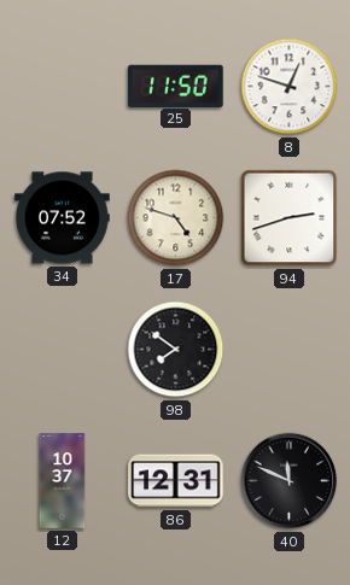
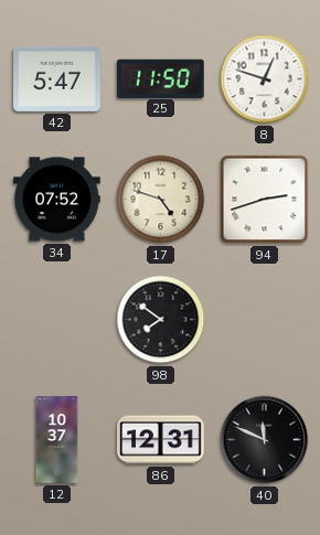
42: none -> 5:47
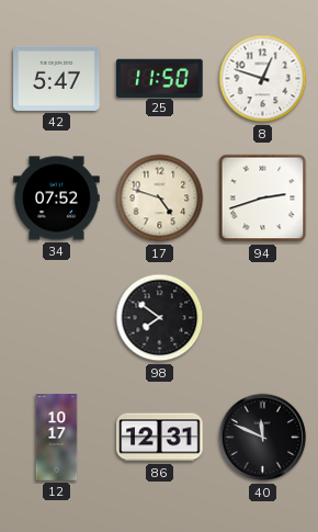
12: 10:37 -> 10:17
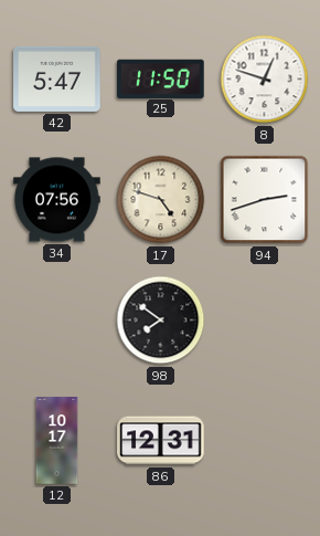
34: 07:52 -> 07:56
40: 11:49 -> none
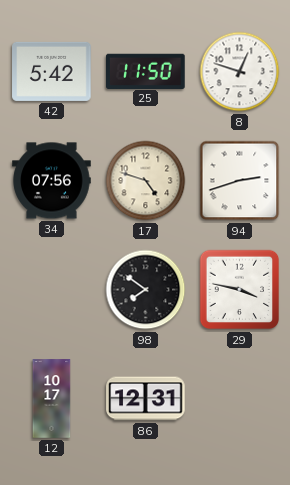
42: 5:47 -> 5:42
29: none -> 3:47
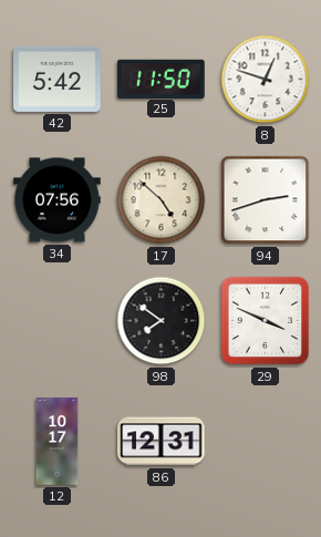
17: 4:48 -> 4:52
29: 3:47 -> 3:49
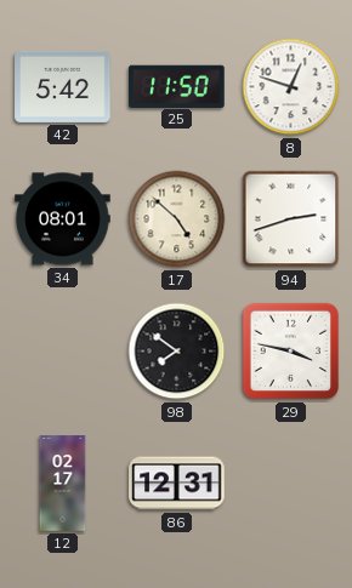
34: 07:56 -> 08:01
29: 3:49 -> 3:47
12: 10:17 -> 02:17
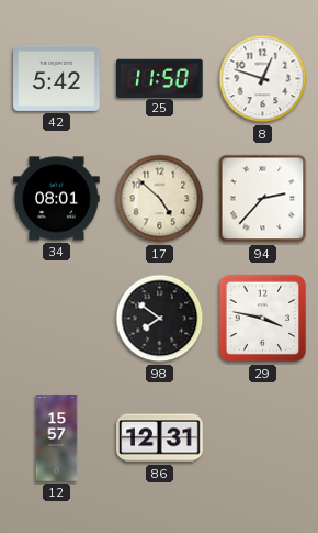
94: 2:42 -> 2:37
12: 02:17 -> 15:57
